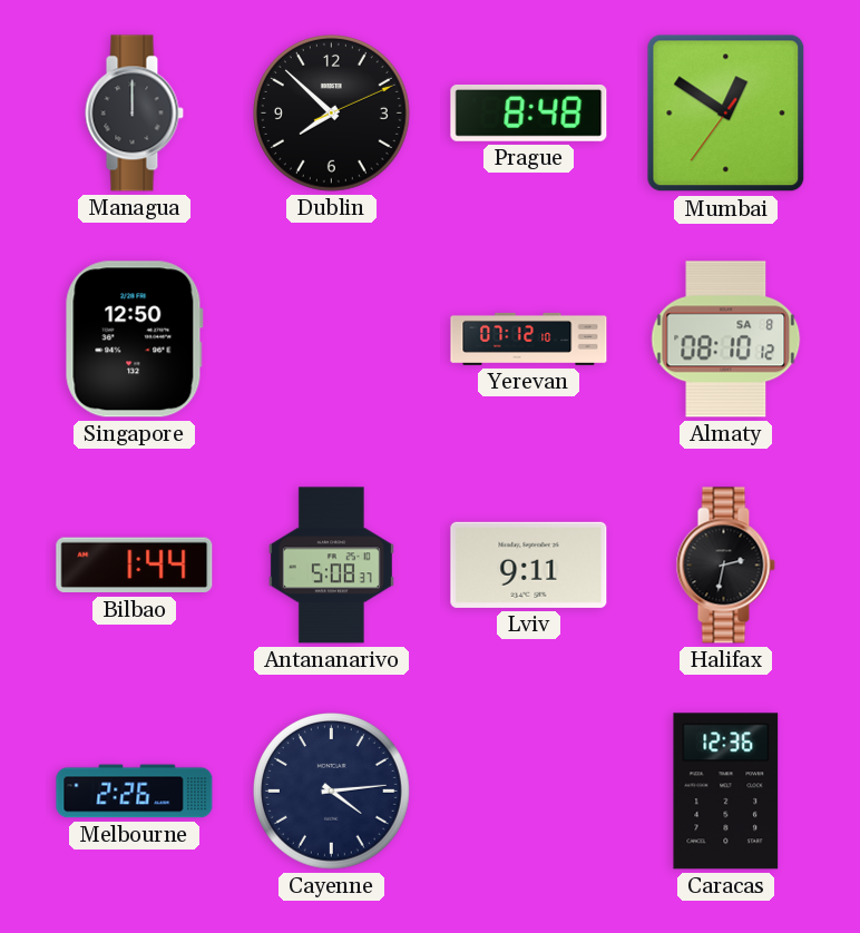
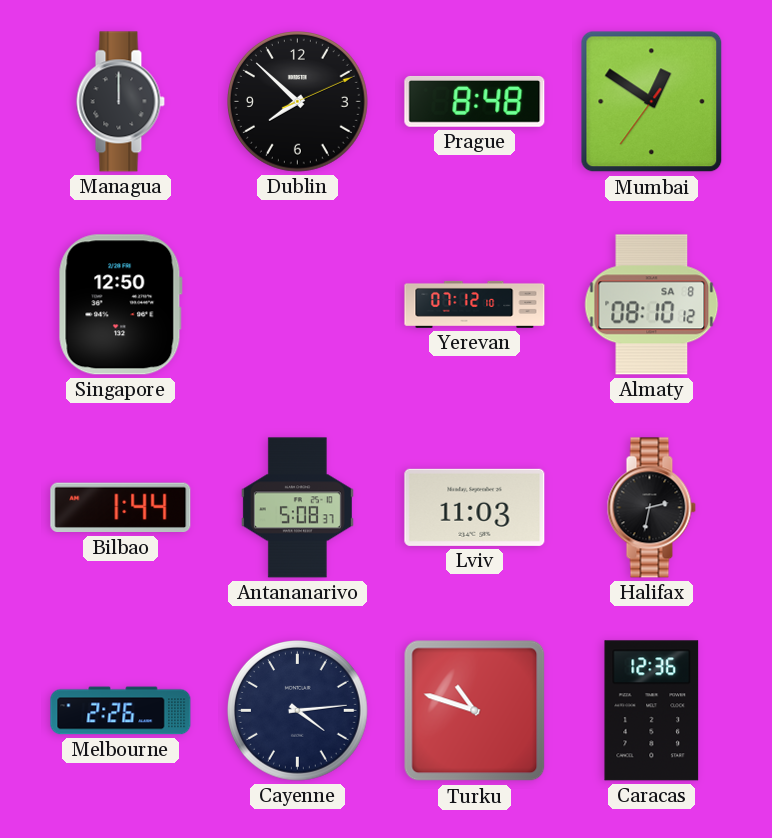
Lviv: 9:11 -> 11:03
Turku: none -> 10:48
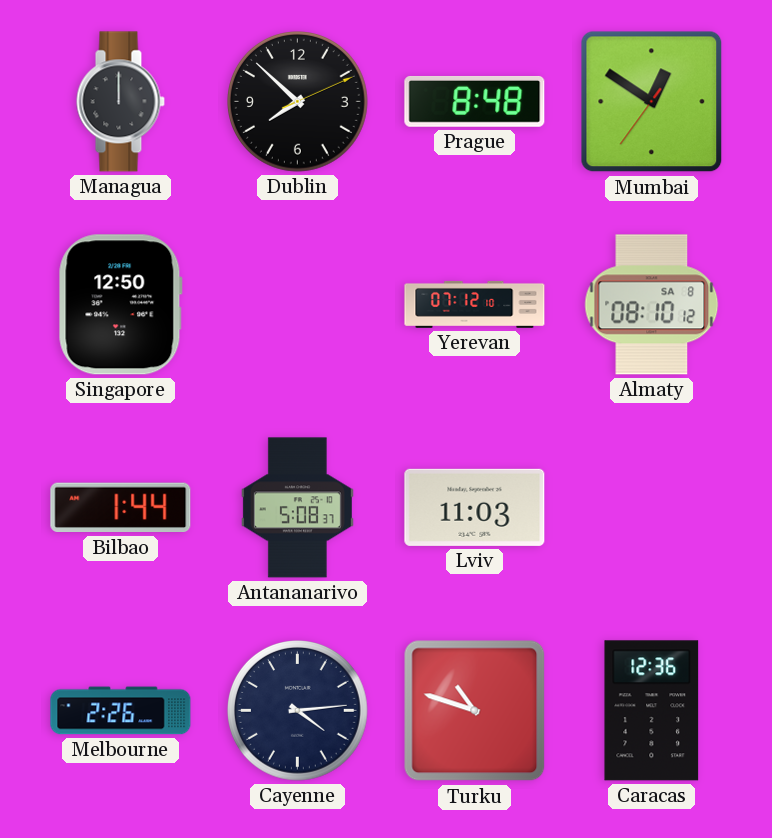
Halifax: 2:32 -> none
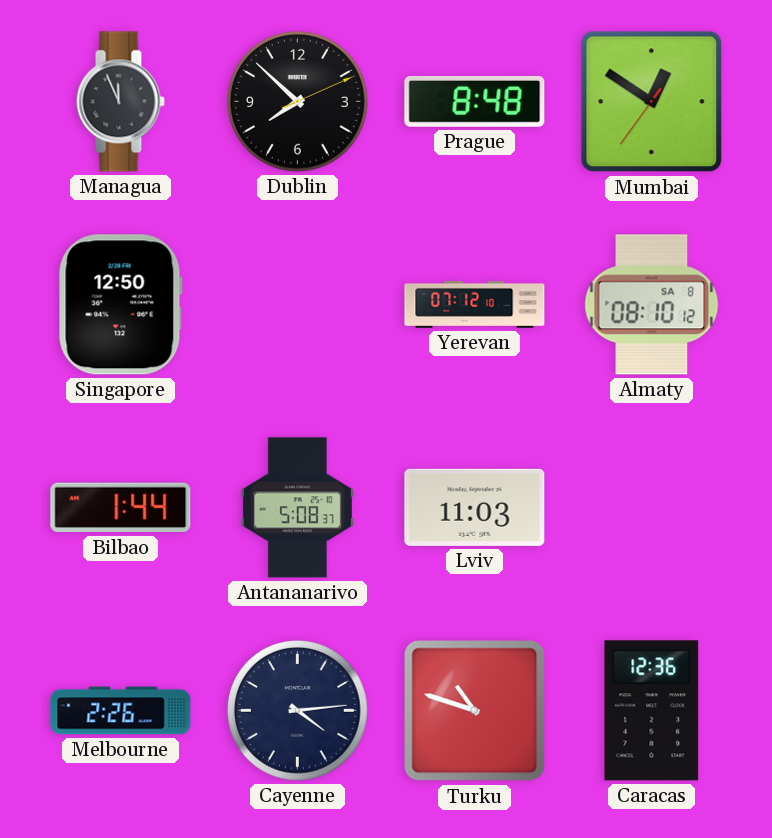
Managua: 12:00 -> 11:56
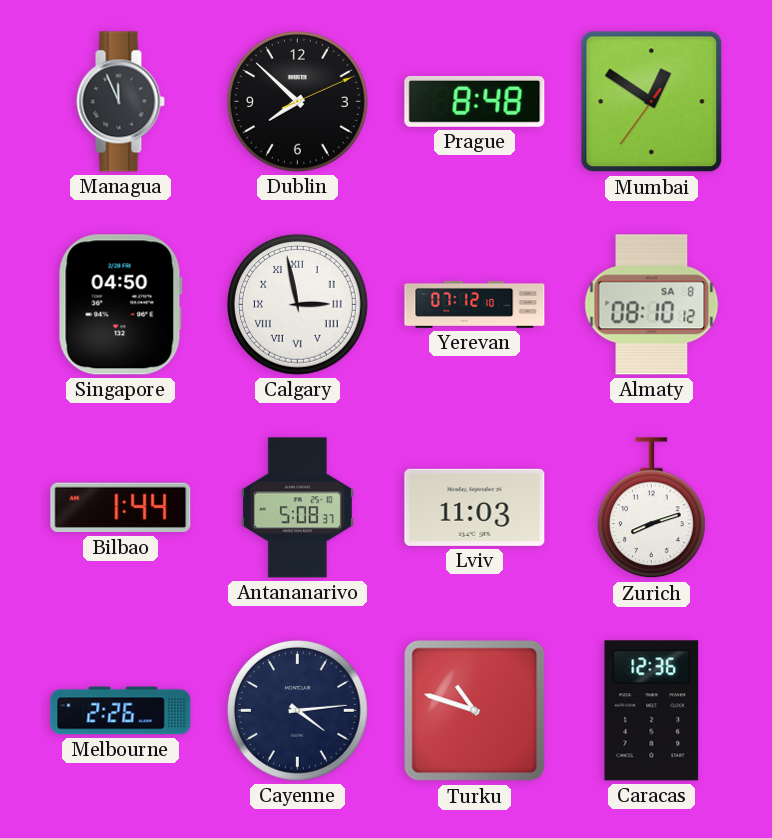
Singapore: 12:50 -> 04:50
Calgary: none -> 2:58
Zurich: none -> 8:12
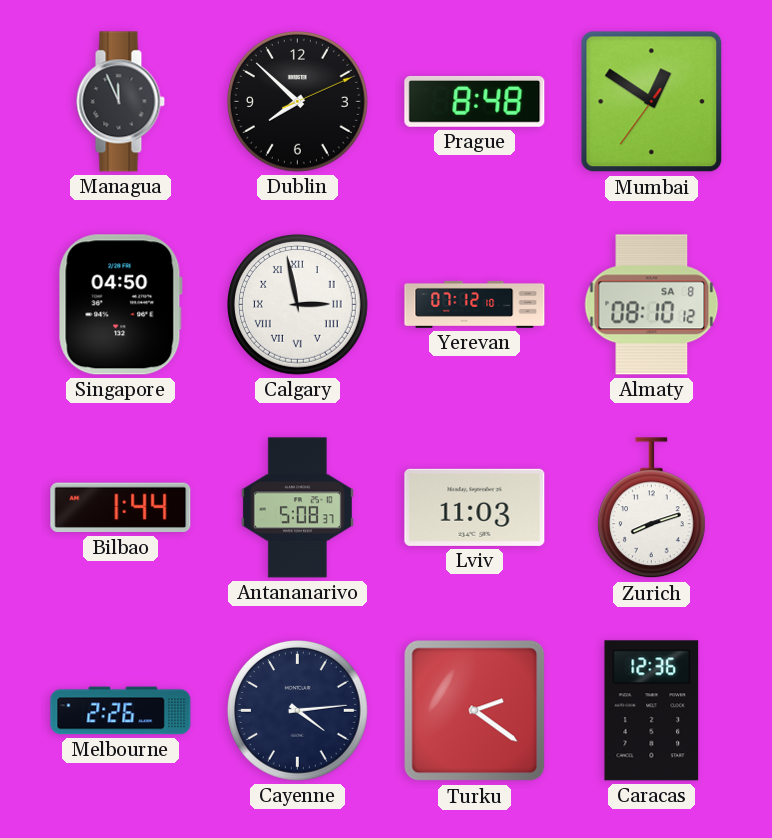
Turku: 10:48 -> 2:21
